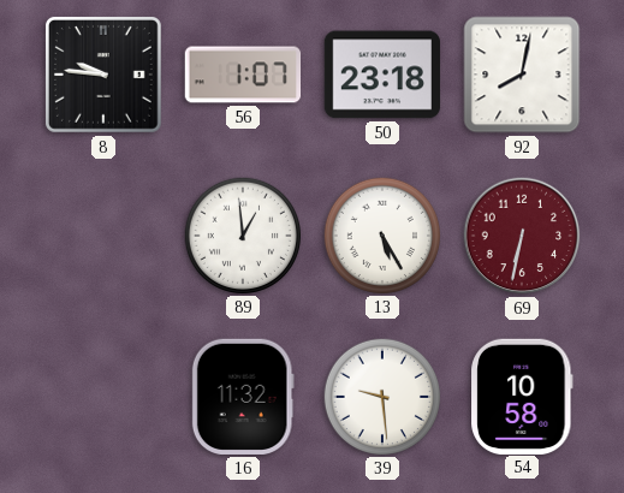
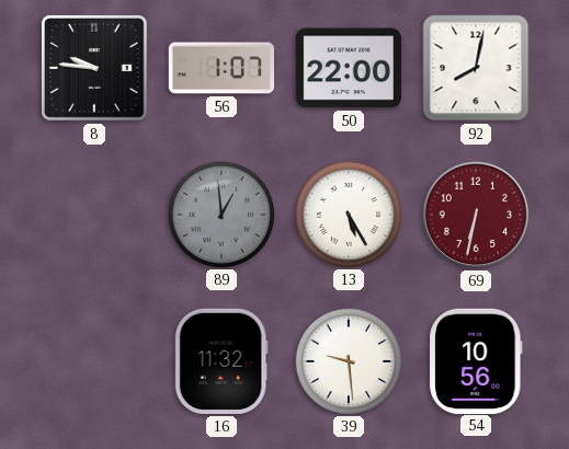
50: 23:18 -> 22:00
89 dial: white -> grey
54: 10:58 -> 10:56
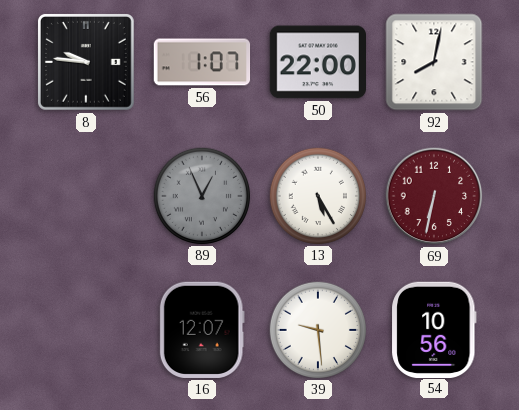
89: 12:59 -> 12:56
16: 11:32 -> 12:07
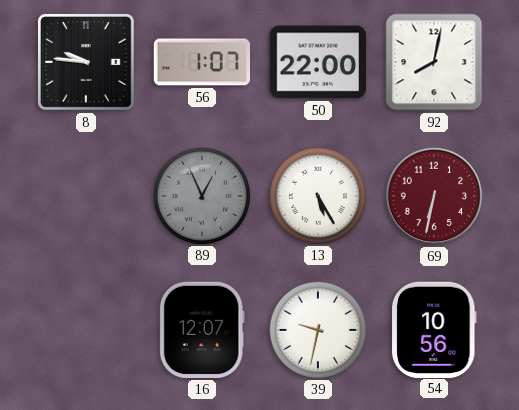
39: 9:29 -> 9:32
